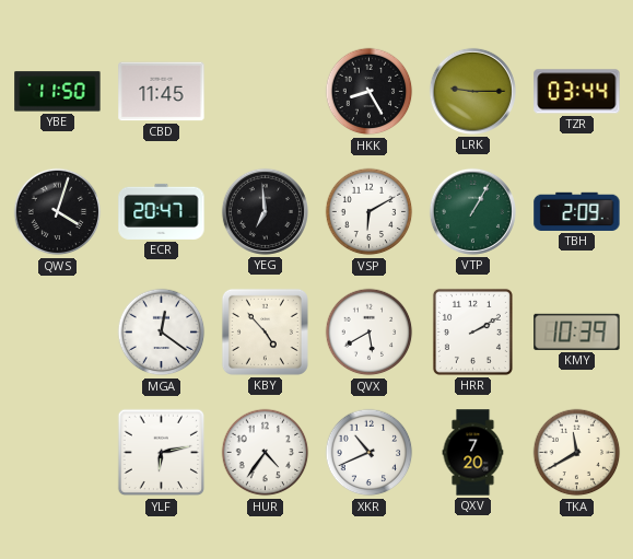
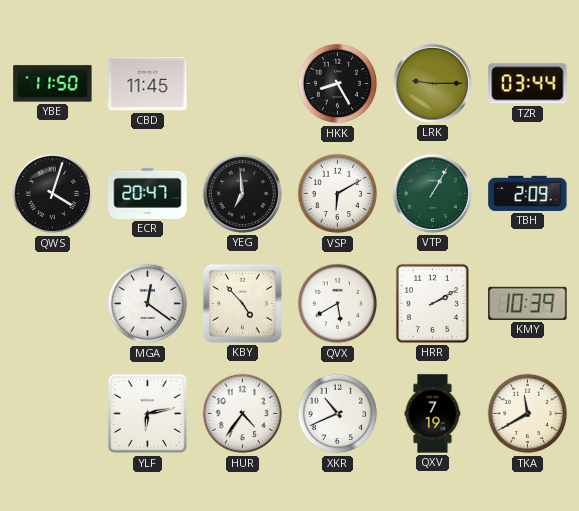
QXV: 7:20 -> 7:19
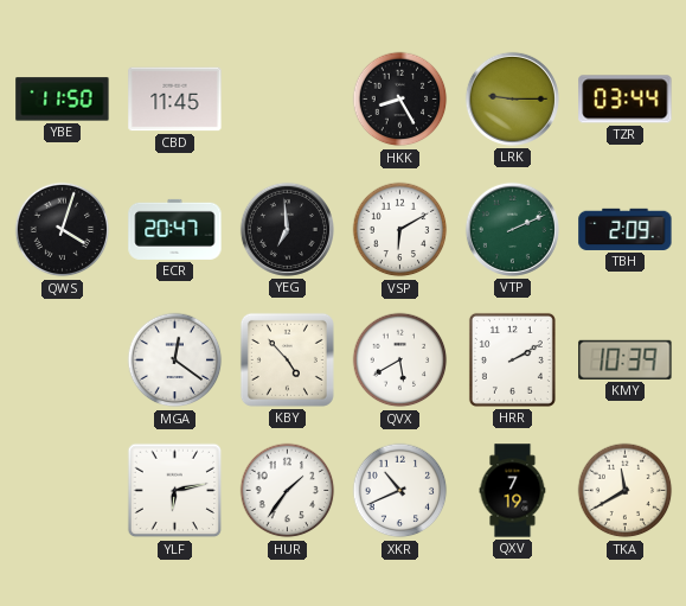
VTP: 1:05 -> 2:11
HUR: 4:36 -> 1:36
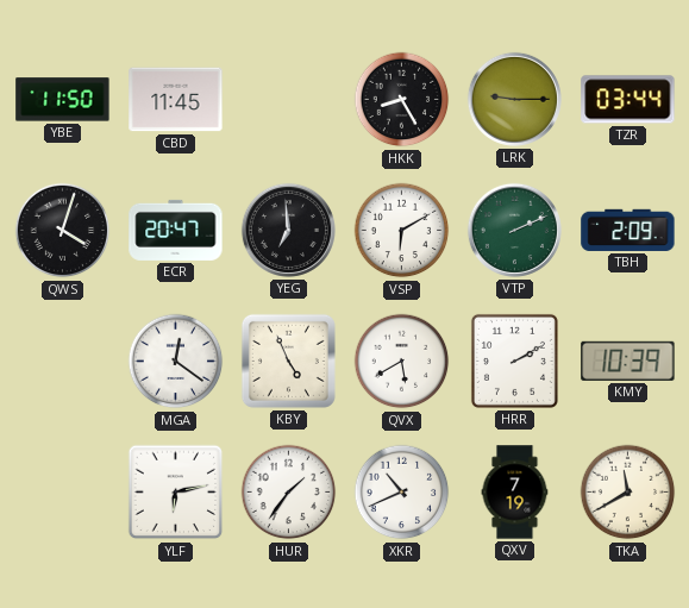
KBY: 4:53 -> 4:56
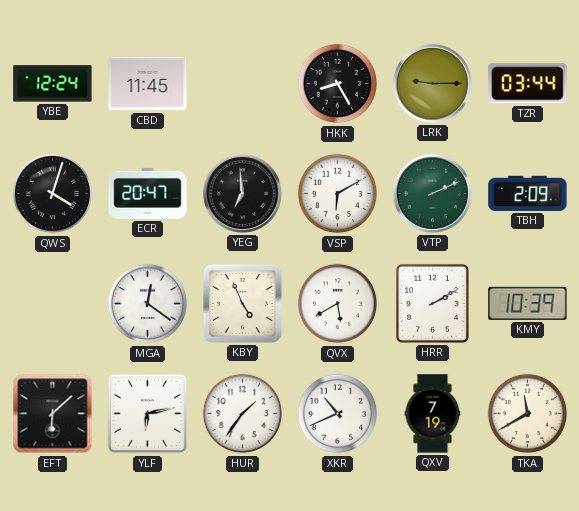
YBE: 11:50 -> 12:24
EFT: none -> 6:08
